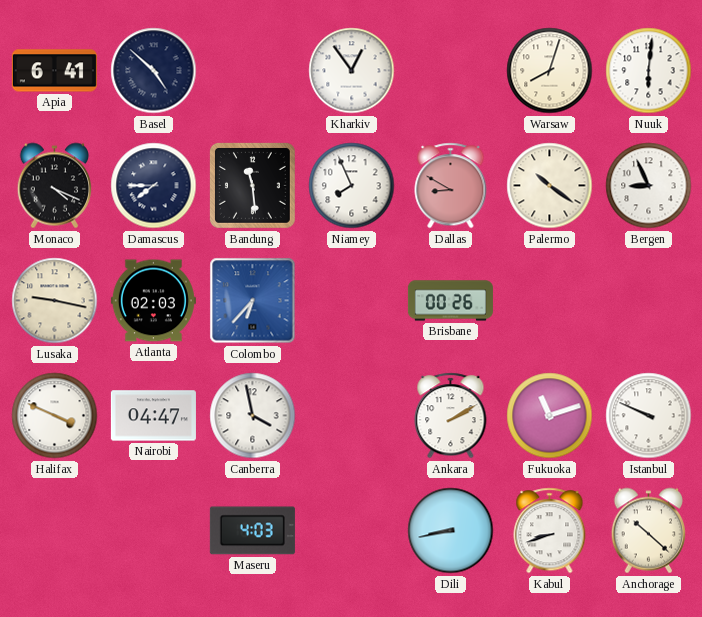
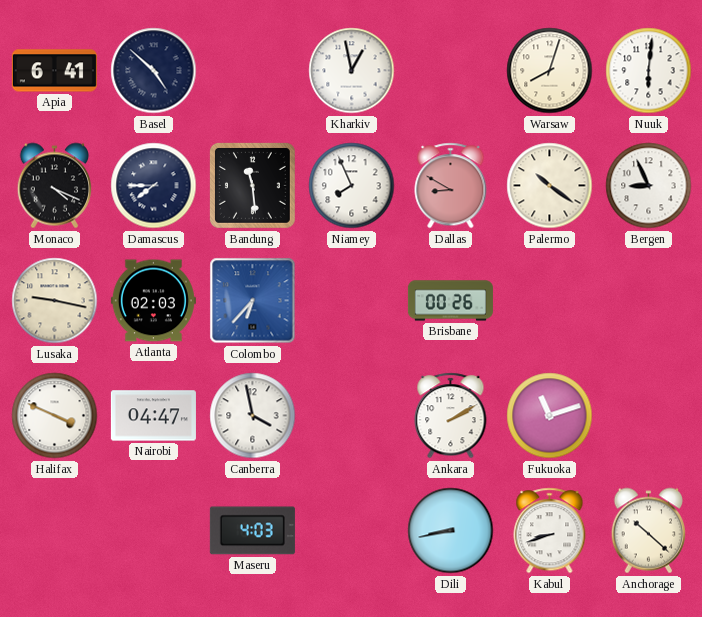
Kharkiv: 12:54 -> 12:58
Istanbul: 9:49 -> none
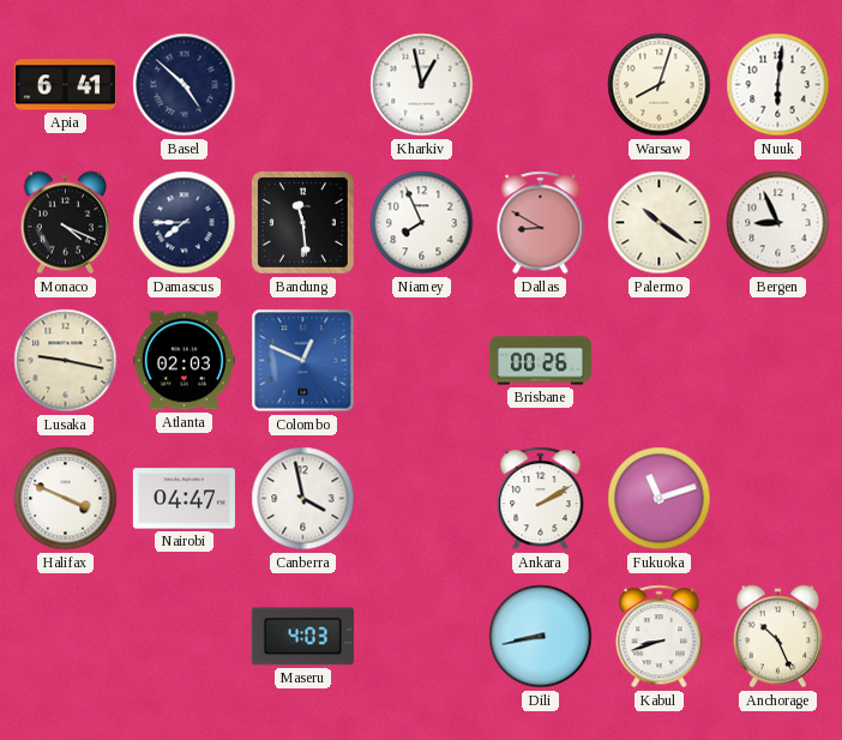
Colombo: 6:37 -> 12:49
Anchorage: 10:22 -> 10:26
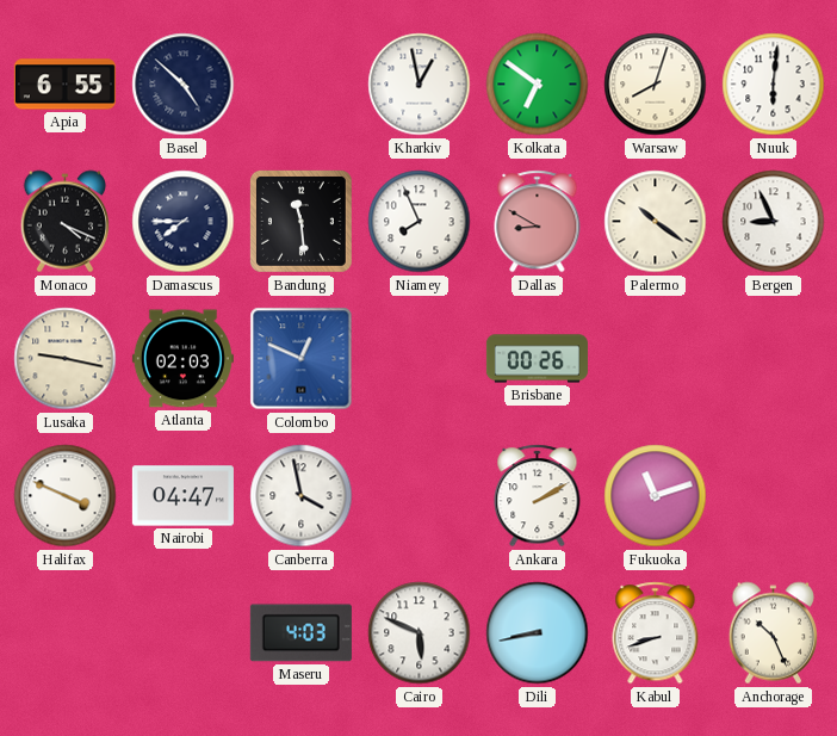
Apia: 6:41 -> 6:55
Kolkata: none -> 6:51
Cairo: none -> 5:49
